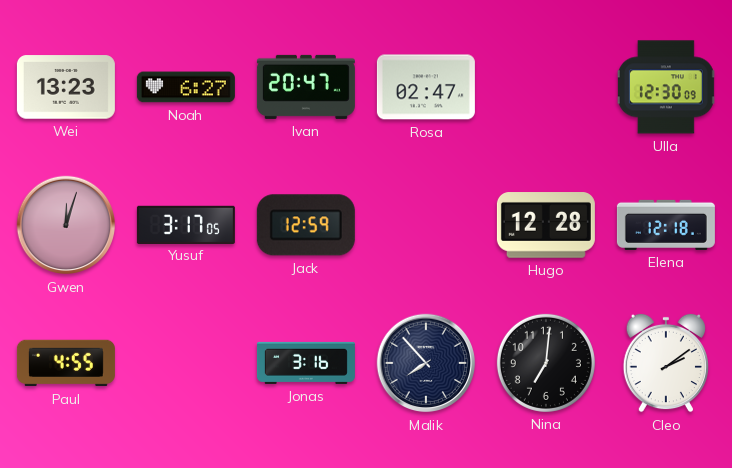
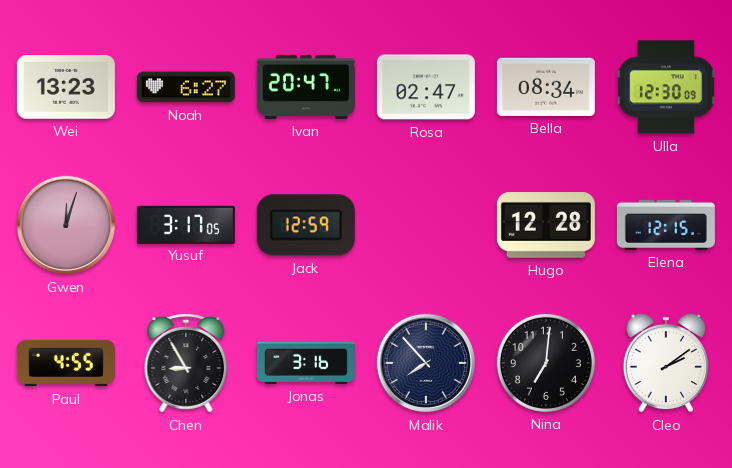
Bella: none -> 08:34
Elena: 12:18 -> 12:15
Chen: none -> 8:55
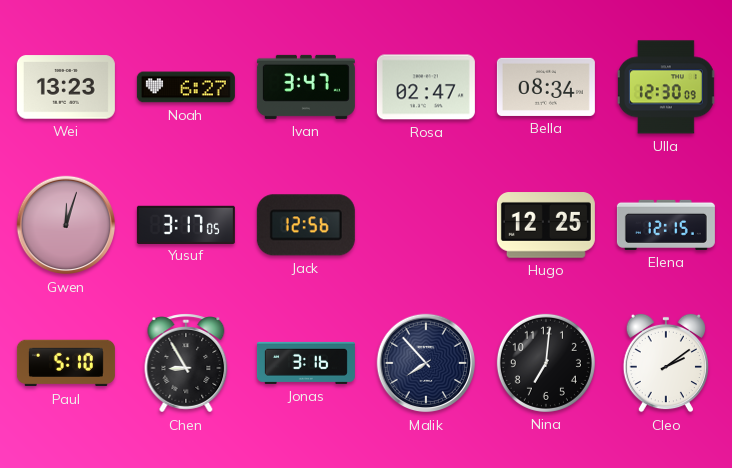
Ivan: 20:47 -> 3:47
Jack: 12:59 -> 12:56
Hugo: 12:28 -> 12:25
Paul: 4:55 -> 5:10
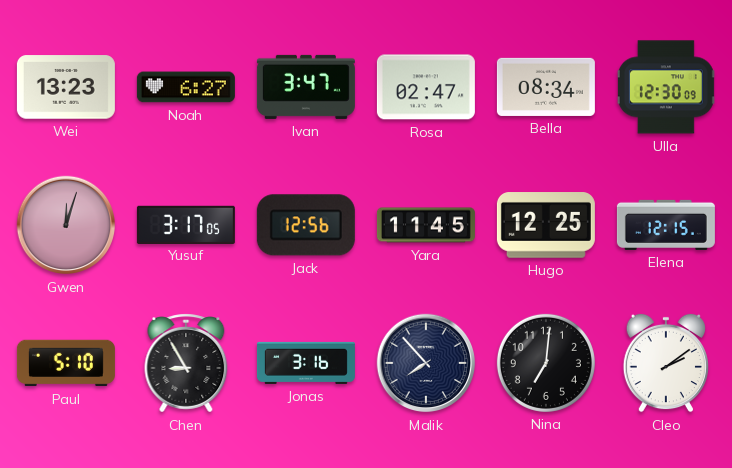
Yara: none -> 11:45
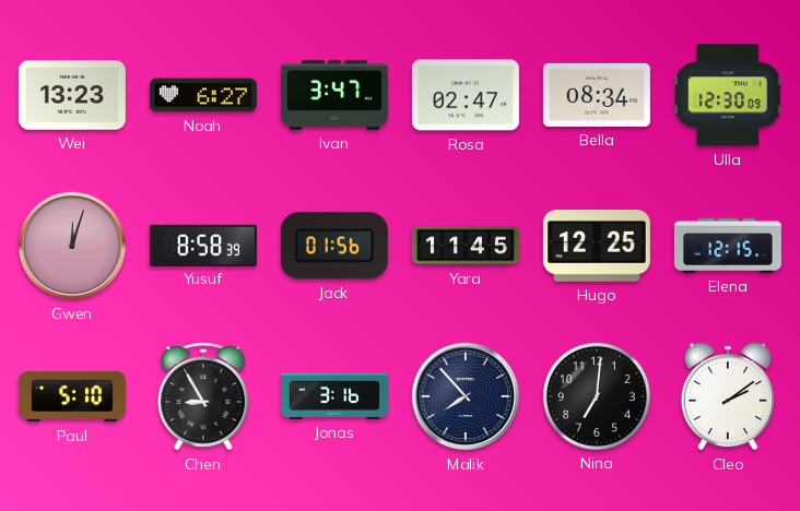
Yusuf: 3:17 -> 8:58
Jack: 12:56 -> 01:56
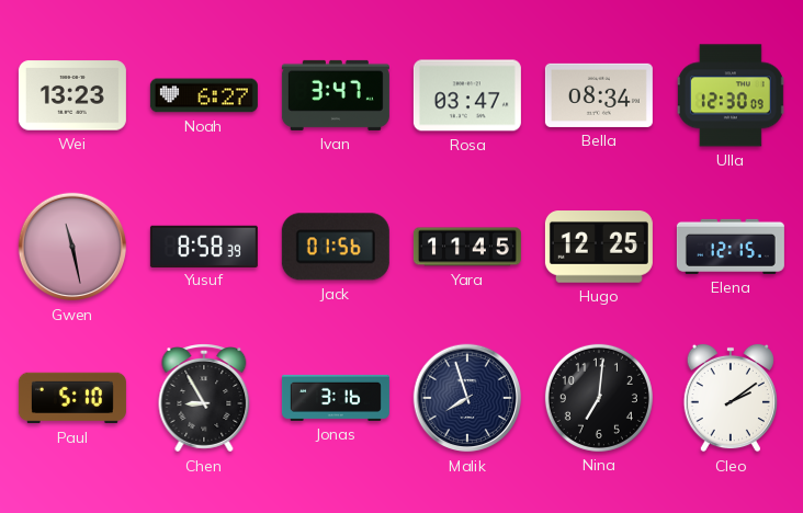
Rosa: 02:47 -> 03:47
Gwen: 12:03 -> 11:28
Malik: 7:53 -> 7:57
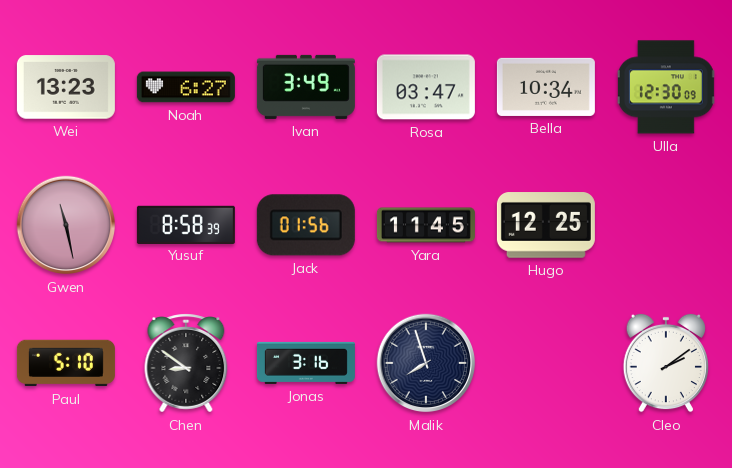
Ivan: 3:47 -> 3:49
Bella: 08:34 -> 10:34
Elena: 12:15 -> none
Chen: 8:55 -> 8:51
Nina: 7:01 -> none
